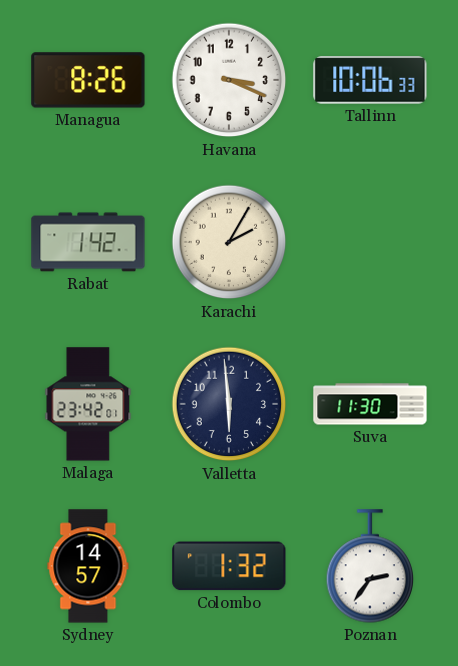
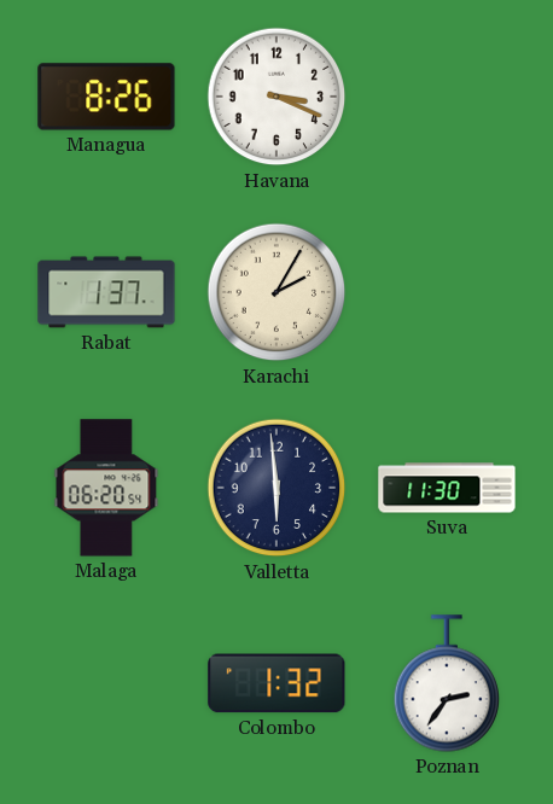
Tallinn: 10:06 -> none
Rabat: 1:42 -> 1:37
Malaga: 23:42 -> 06:20
Sydney: 14:57 -> none
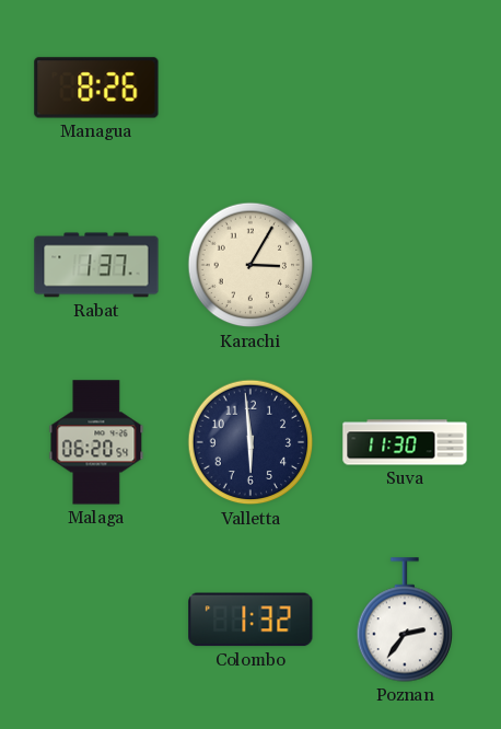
Havana: 3:19 -> none
Karachi: 2:05 -> 3:05
